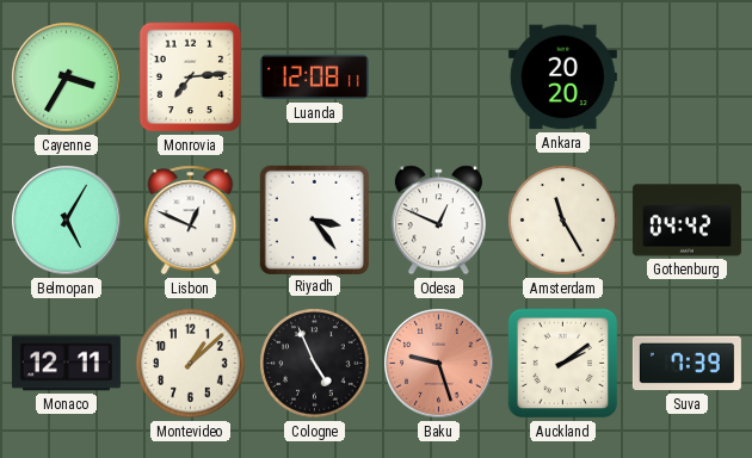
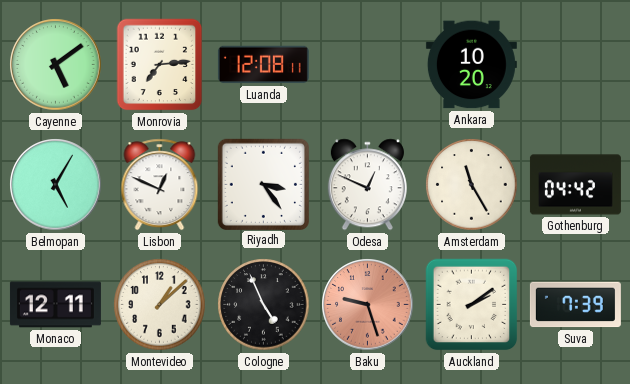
Cayenne: 3:35 -> 5:09
Ankara: 20:20 -> 10:20
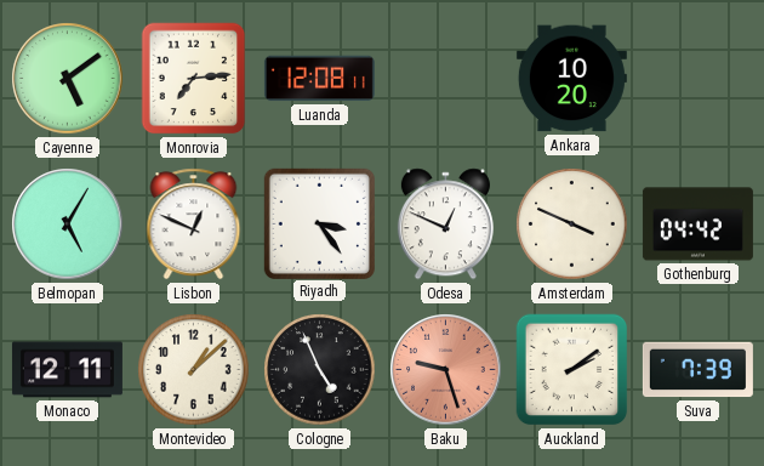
Amsterdam: 11:25 -> 3:49
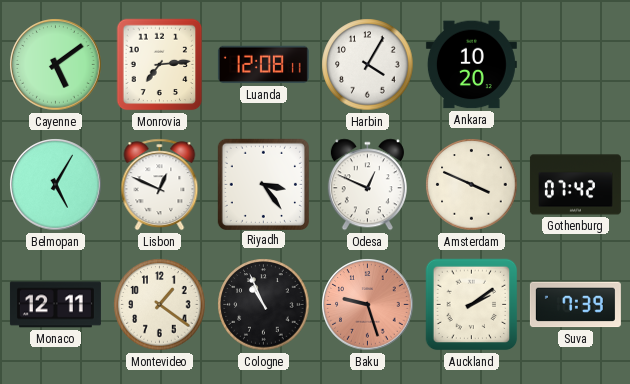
Harbin: none -> 4:05
Gothenburg: 04:42 -> 07:42
Montevideo: 1:08 -> 1:21
Cologne: 4:56 -> 10:56
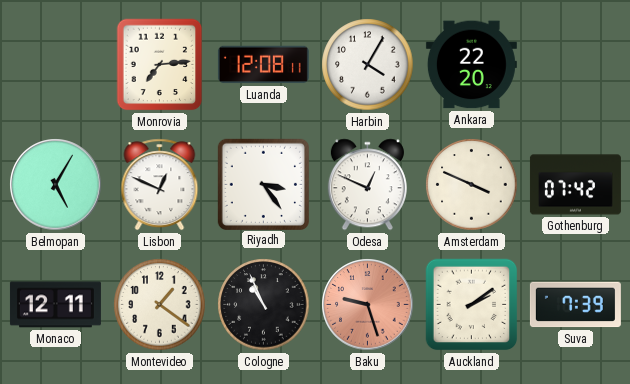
Cayenne: 5:09 -> none
Ankara: 10:20 -> 22:20
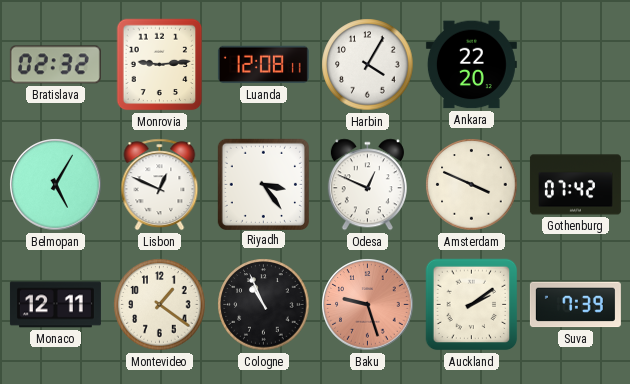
Bratislava: none -> 02:32
Monrovia: 7:14 -> 9:14
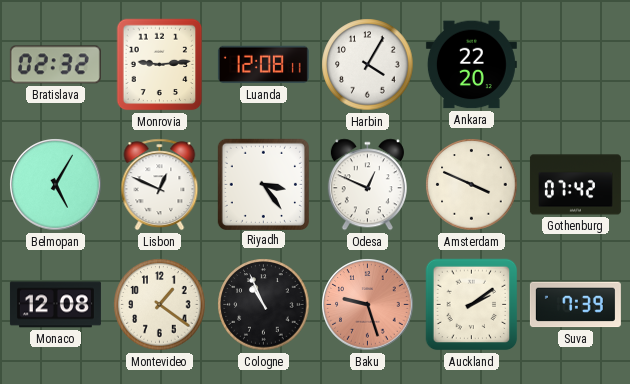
Monaco: 12:11 -> 12:08
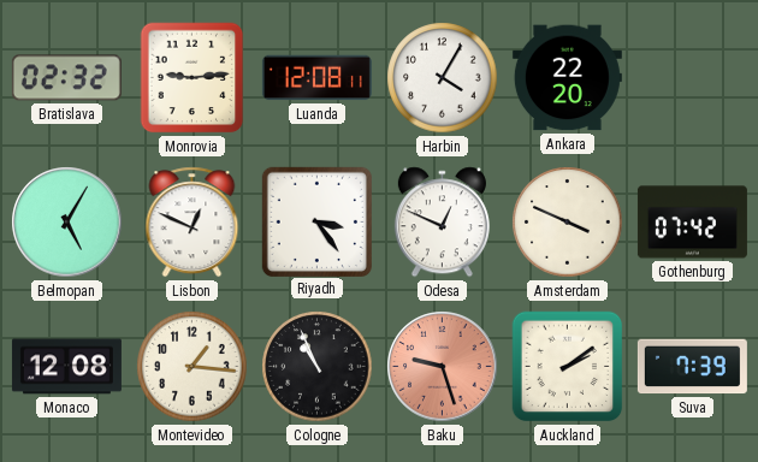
Montevideo: 1:21 -> 1:16
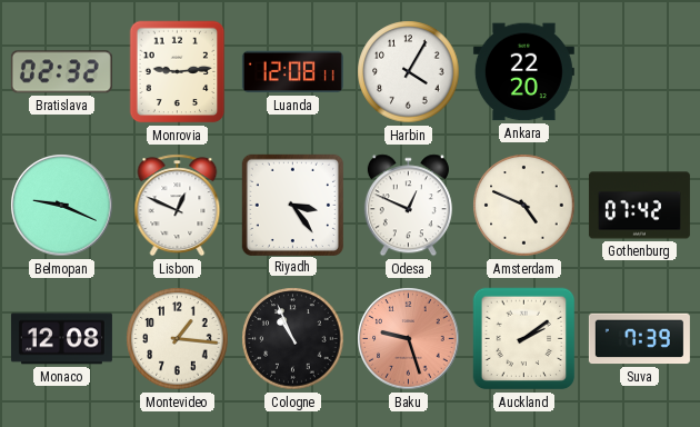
Belmopan: 5:05 -> 9:19
Amsterdam: 3:49 -> 4:49
